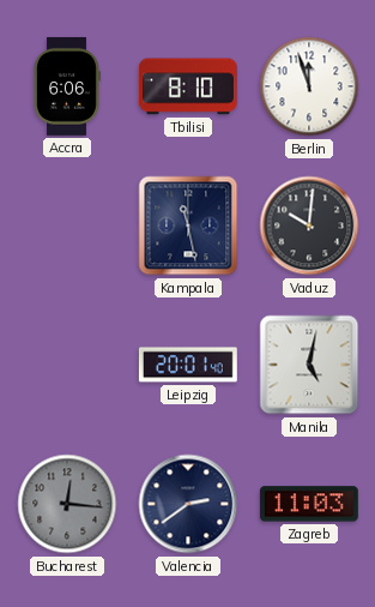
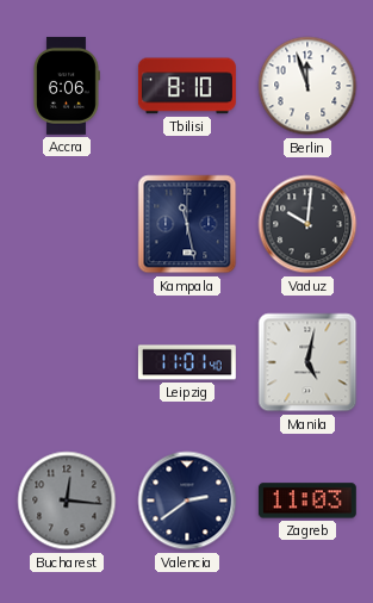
Leipzig: 20:01 -> 11:01
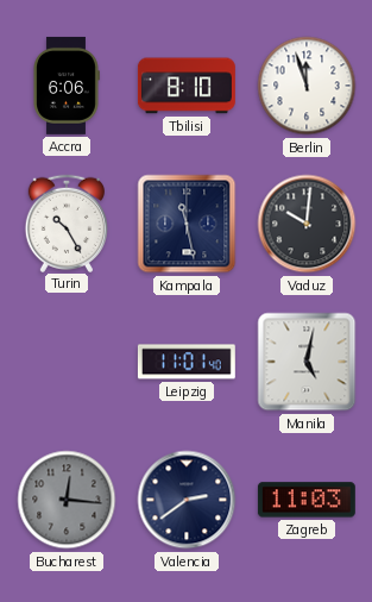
Turin: none -> 10:25
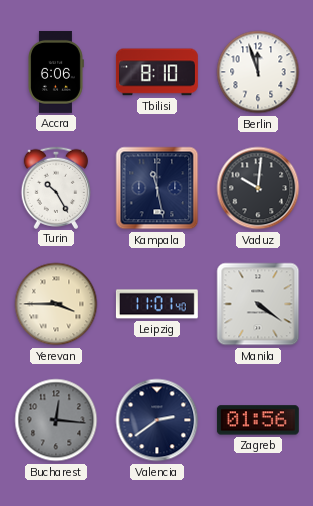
Yerevan: none -> 3:45
Manila: 5:02 -> 4:21
Zagreb: 11:03 -> 01:56
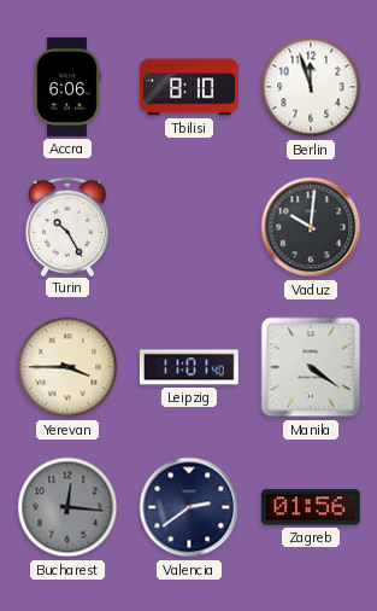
Kampala: 11:28 -> none
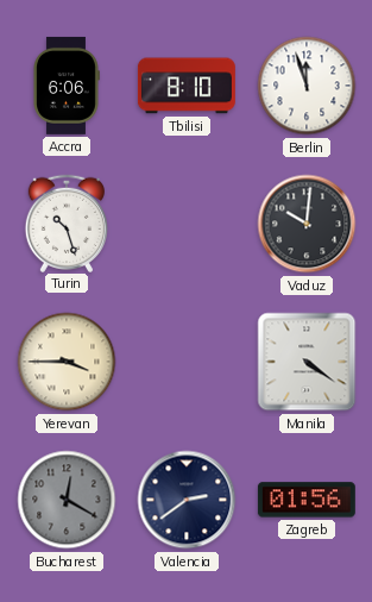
Turin: 10:25 -> 10:27
Leipzig: 11:01 -> none
Bucharest: 12:16 -> 12:20
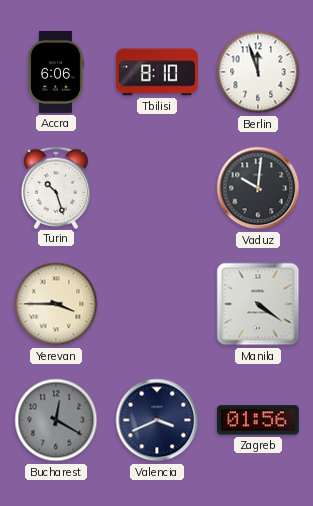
Valencia: 2:39 -> 3:41
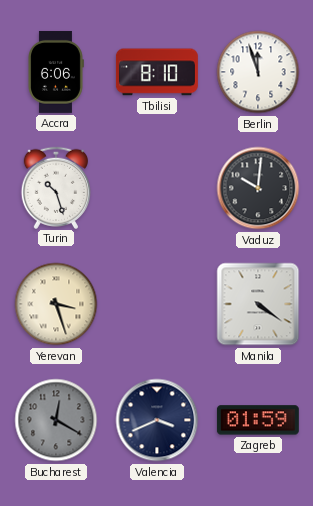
Yerevan: 3:45 -> 3:27
Zagreb: 01:56 -> 01:59
